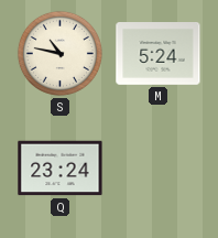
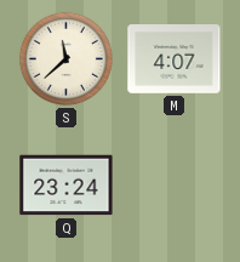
S: 10:47 -> 11:38
M: 5:24 -> 4:07
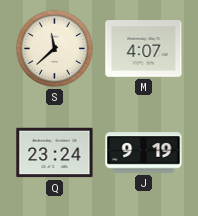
J: none -> 9:19
